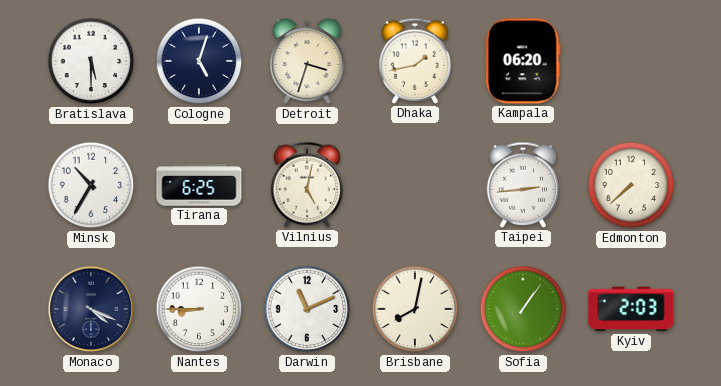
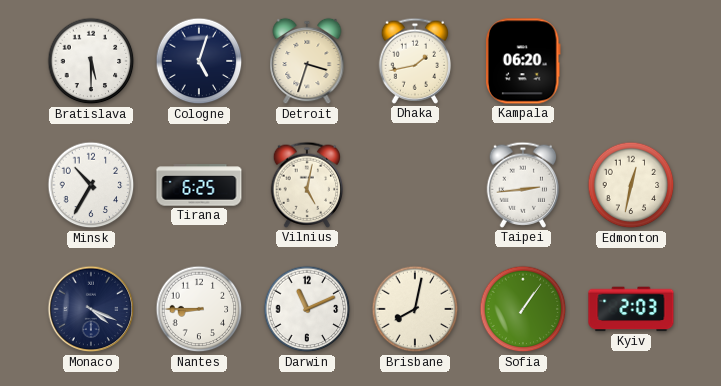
Edmonton: 7:38 -> 12:32
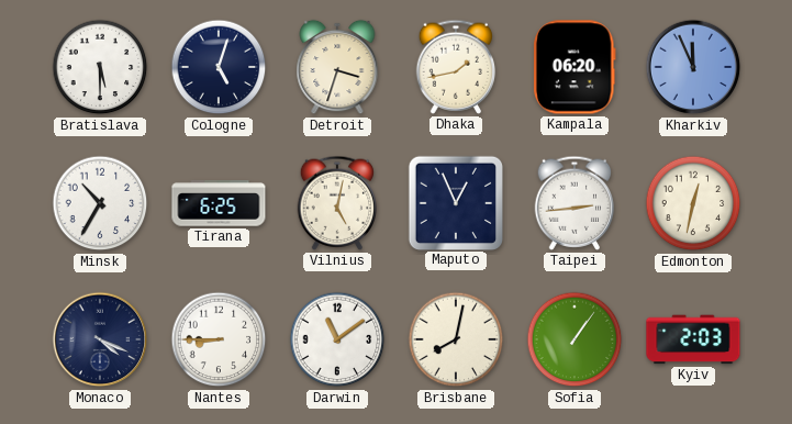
Kharkiv: none -> 11:56
Maputo: none -> 12:56
Darwin: 11:11 -> 11:09
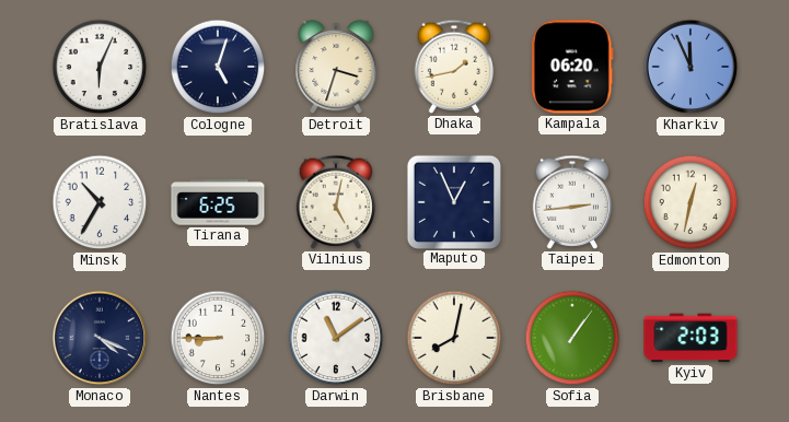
Bratislava: 5:30 -> 6:04
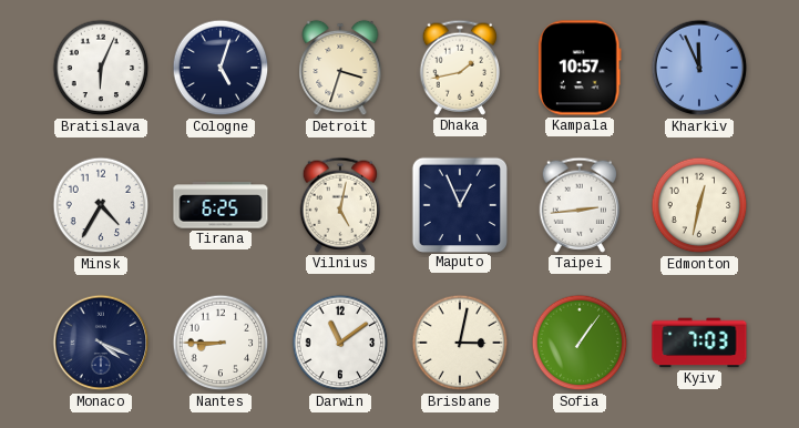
Kampala: 06:20 -> 10:57
Minsk: 10:35 -> 4:35
Brisbane: 8:02 -> 3:02
Kyiv: 2:03 -> 7:03
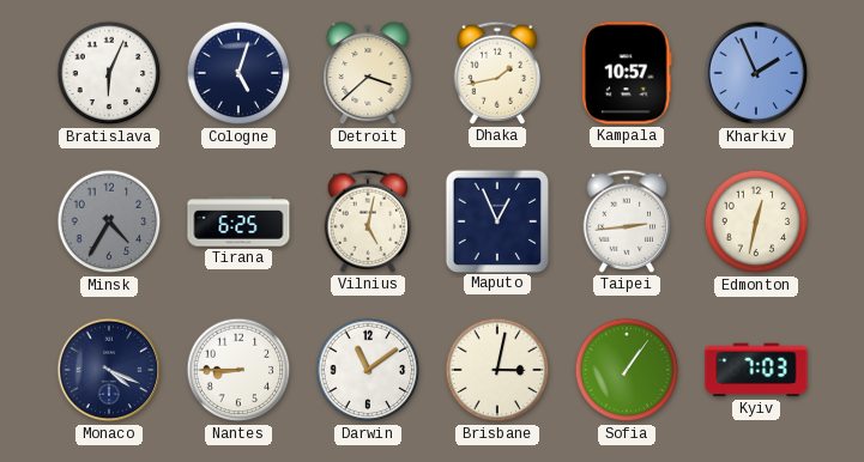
Detroit: 3:33 -> 3:38
Kharkiv: 11:56 -> 1:56
Minsk dial: white -> grey
